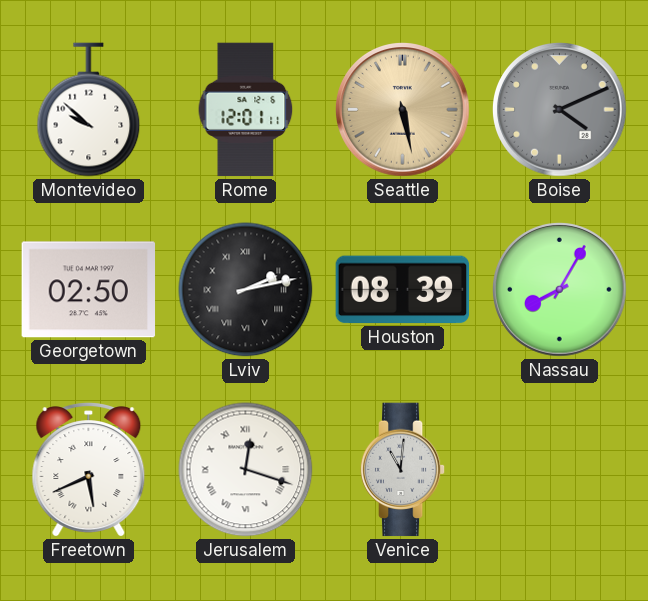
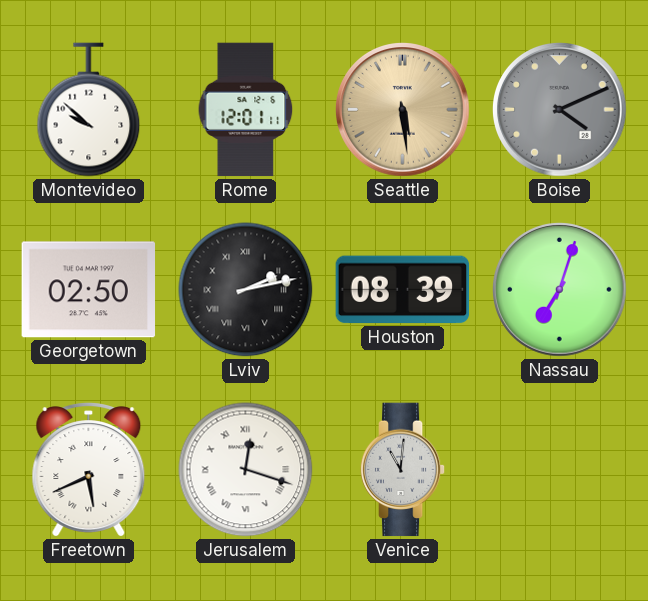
Seattle: 5:28 -> 5:29
Nassau: 8:05 -> 7:03
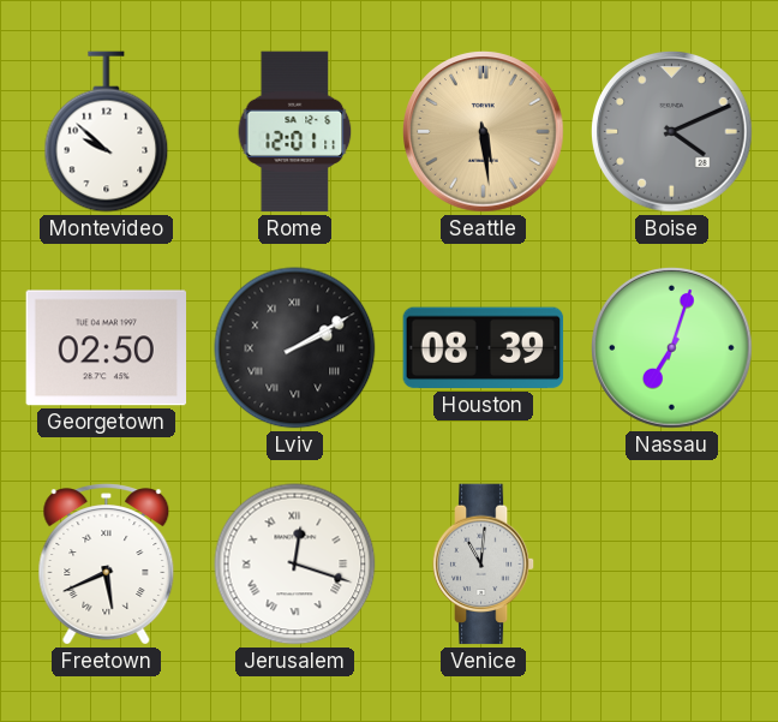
Lviv: 2:13 -> 2:10
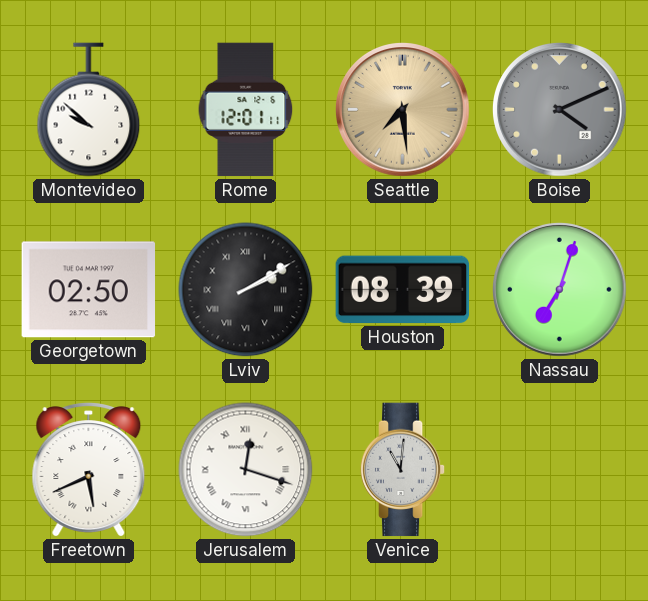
Seattle: 5:29 -> 7:29
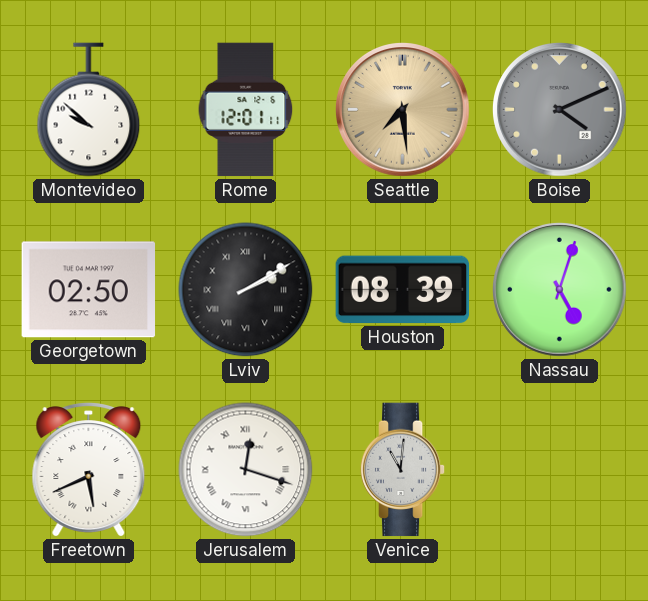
Nassau: 7:03 -> 5:03
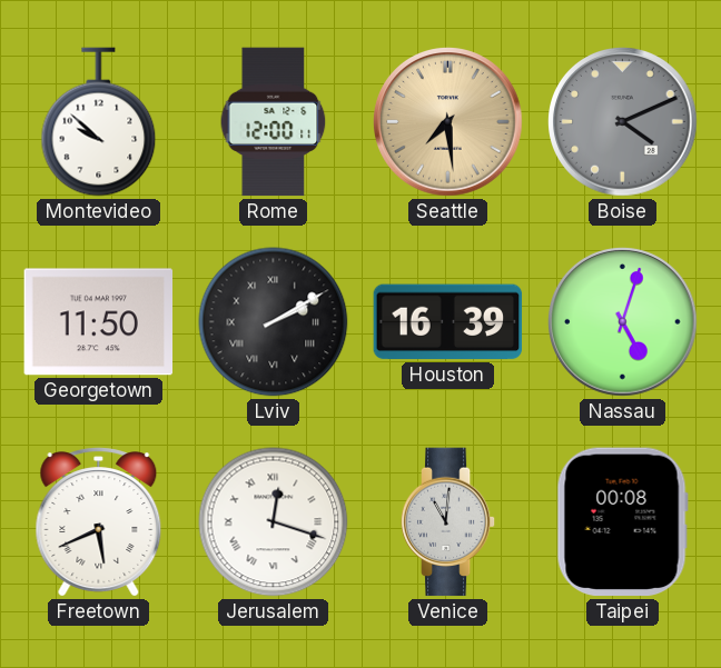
Rome: 12:01 -> 12:00
Georgetown: 02:50 -> 11:50
Houston: 08:39 -> 16:39
Taipei: none -> 00:08
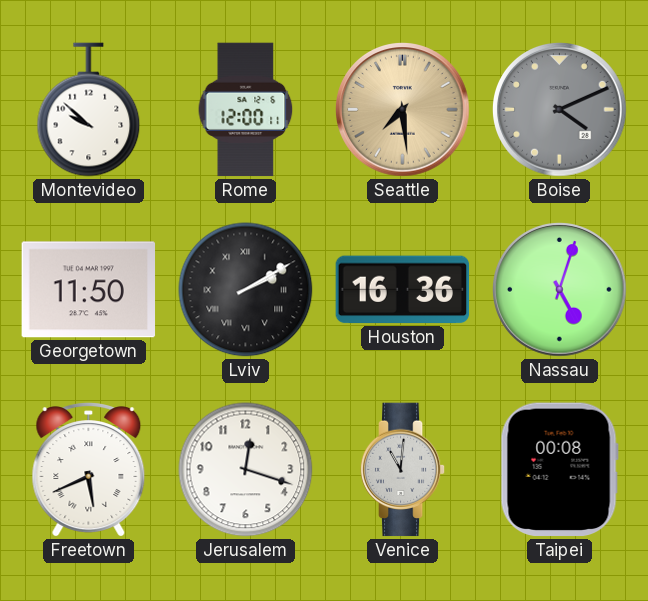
Houston: 16:39 -> 16:36
Jerusalem numerals: Roman -> Arabic
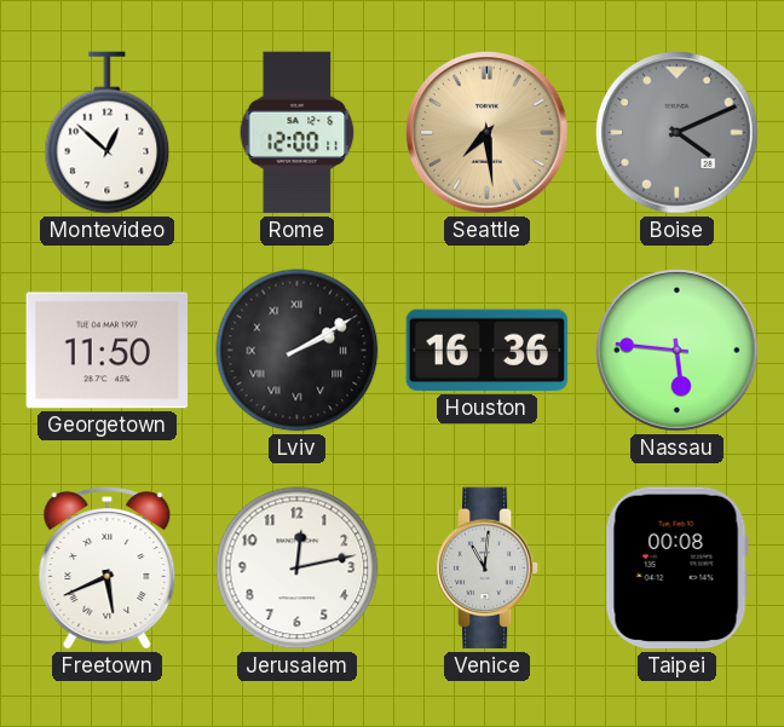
Montevideo: 9:52 -> 12:52
Nassau: 5:03 -> 5:46
Jerusalem: 12:18 -> 12:13
